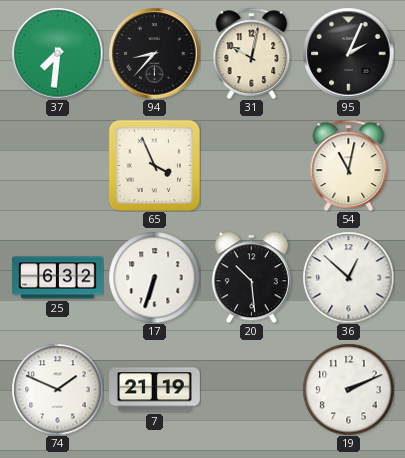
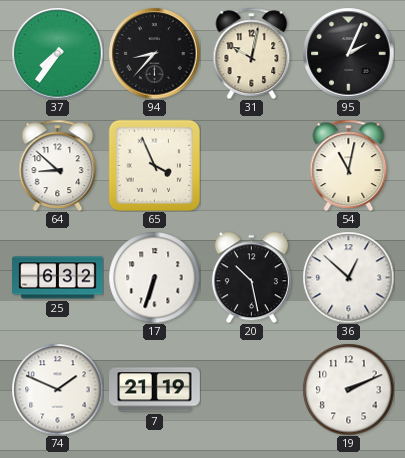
37: 7:31 -> 7:36
64: none -> 8:52
20: 10:29 -> 10:28
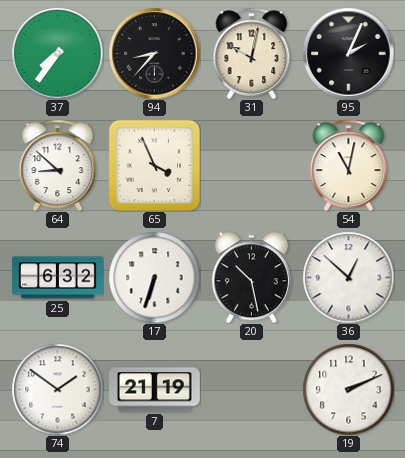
74: 1:49 -> 1:51
